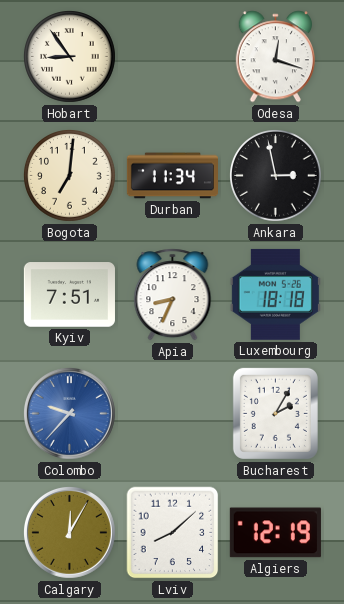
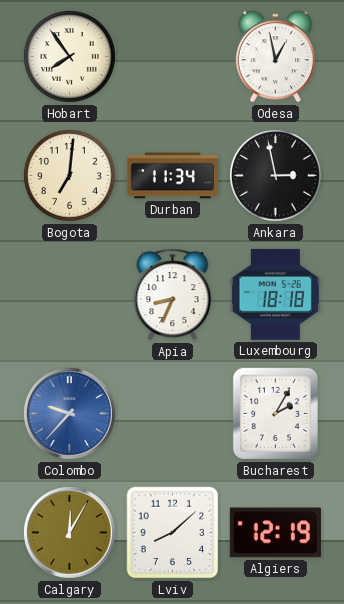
Hobart: 8:54 -> 7:54
Odesa: 12:18 -> 12:58
Kyiv: 7:51 -> none
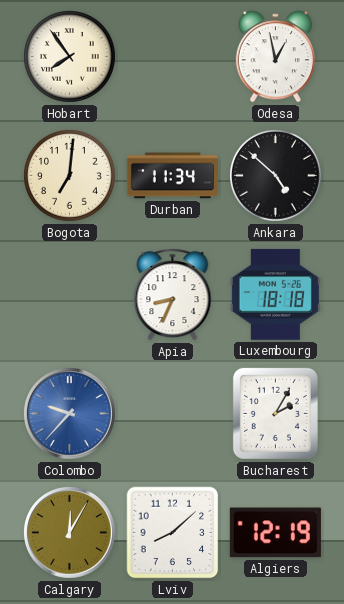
Ankara: 2:58 -> 4:52
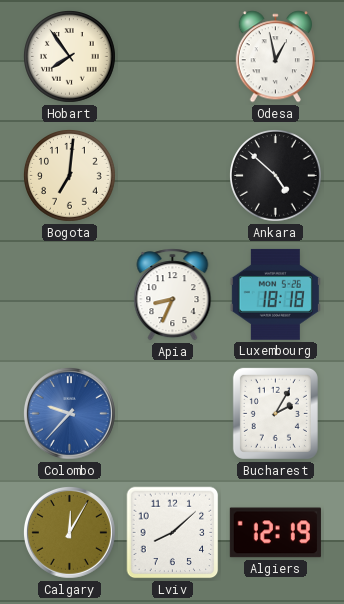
Durban: 11:34 -> none
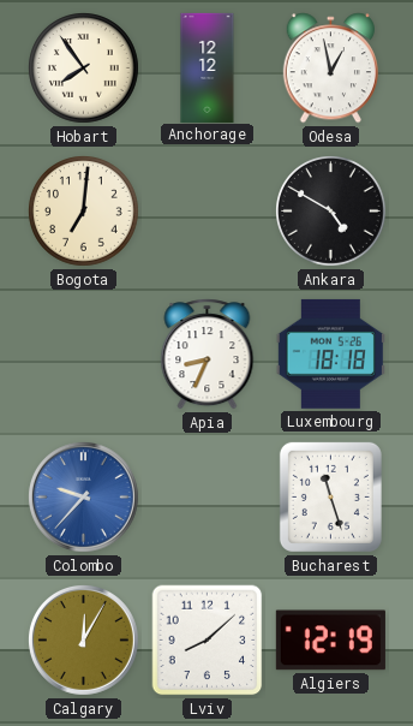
Anchorage: none -> 12:12
Ankara: 4:52 -> 4:50
Bucharest: 2:05 -> 11:27
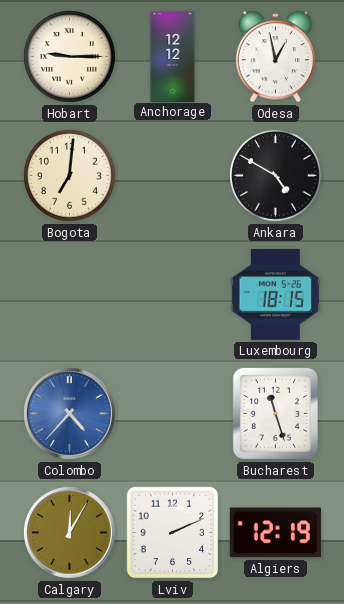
Hobart: 7:54 -> 9:15
Apia: 8:34 -> none
Luxembourg: 18:18 -> 18:15
Colombo: 9:37 -> 4:37
Lviv: 8:08 -> 2:11
